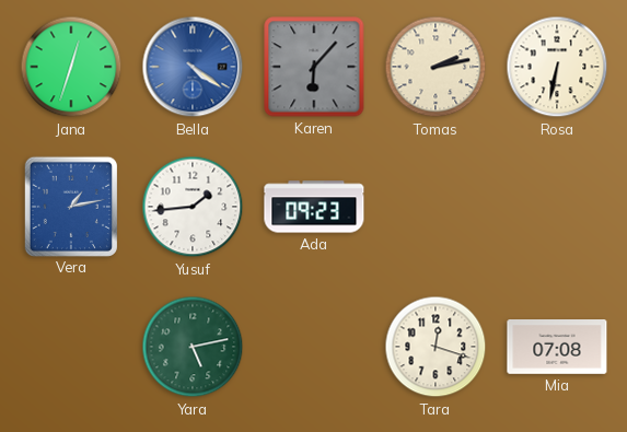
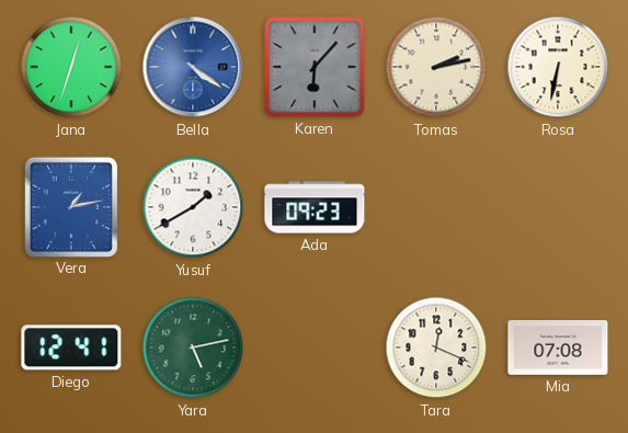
Yusuf: 1:44 -> 1:40
Diego: none -> 12:41
Tara: 12:18 -> 12:19
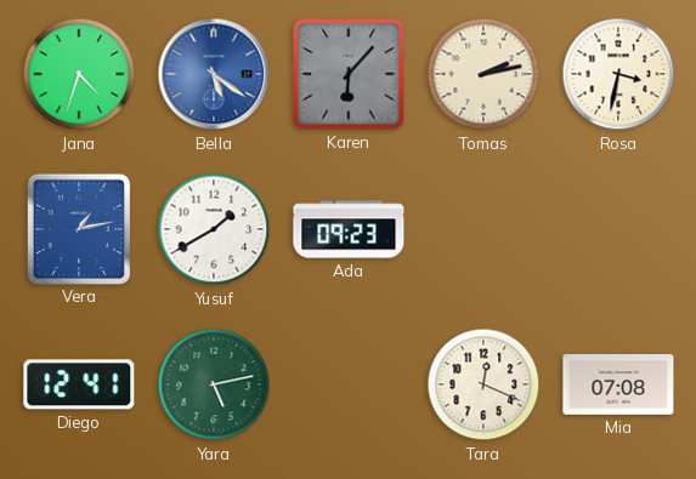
Jana: 12:33 -> 4:33
Bella: 4:21 -> 5:21
Rosa: 6:32 -> 3:32
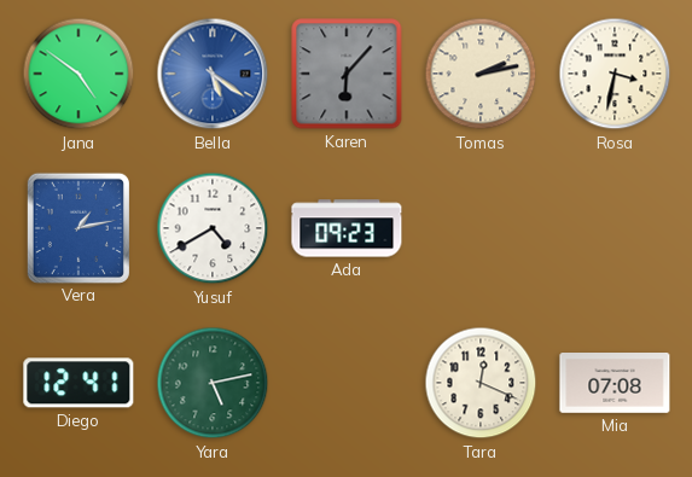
Jana: 4:33 -> 4:51
Yusuf: 1:40 -> 4:40
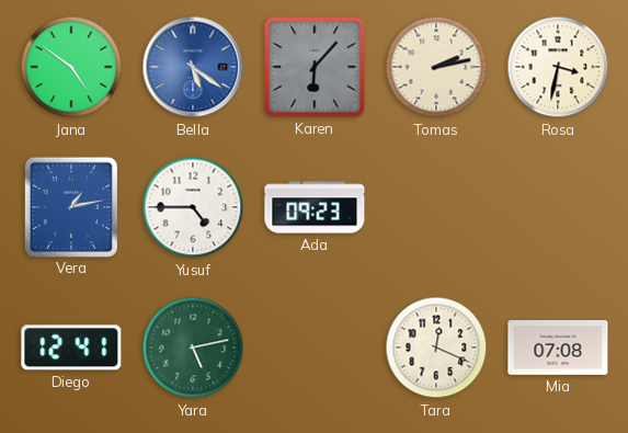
Yusuf: 4:40 -> 4:45
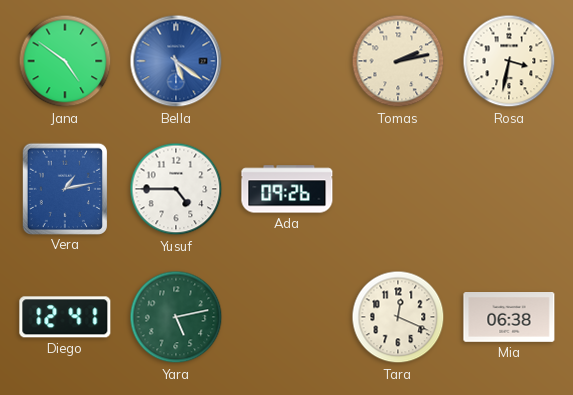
Karen: 6:07 -> none
Ada: 09:23 -> 09:26
Mia: 07:08 -> 06:38
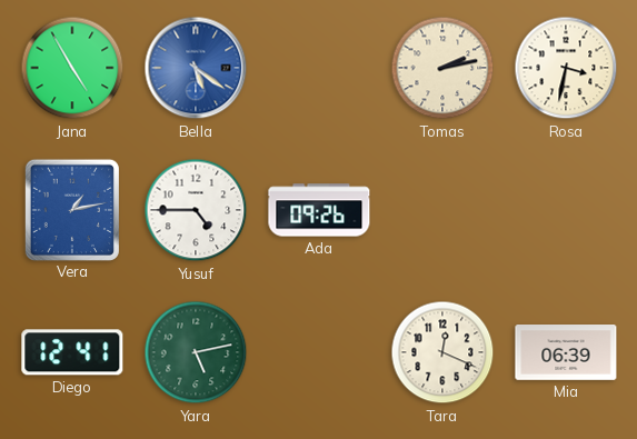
Jana: 4:51 -> 4:55
Mia: 06:38 -> 06:39
